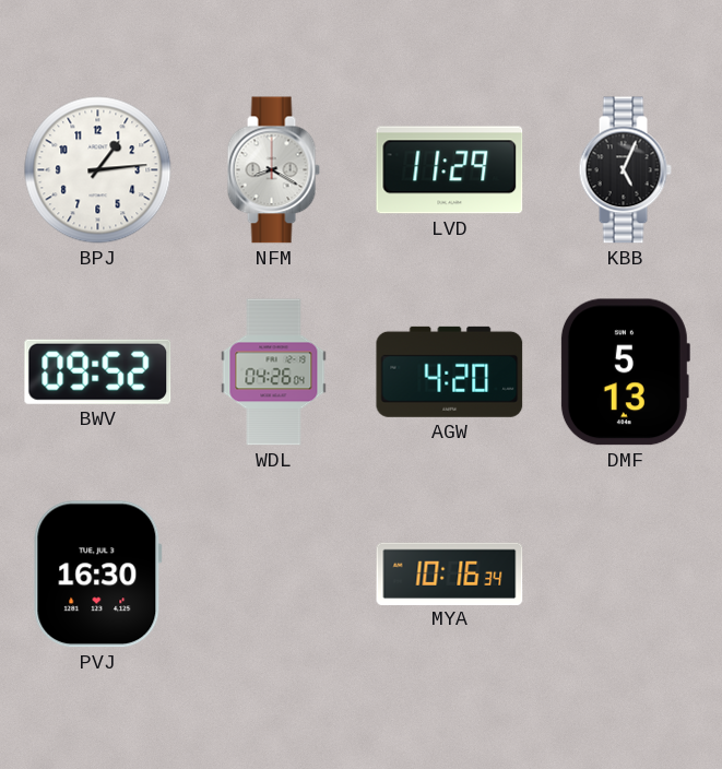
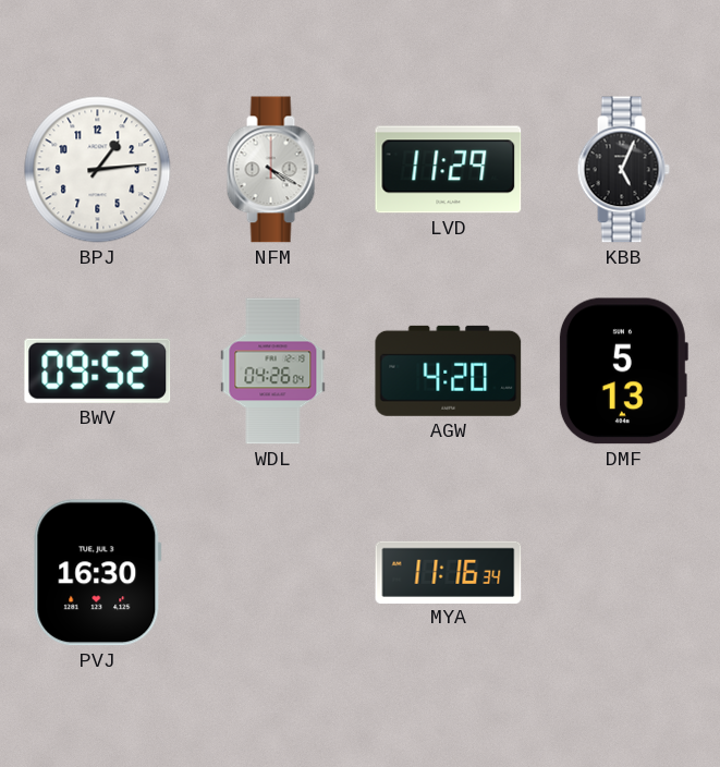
NFM: 8:20 -> 4:20
MYA: 10:16 -> 11:16
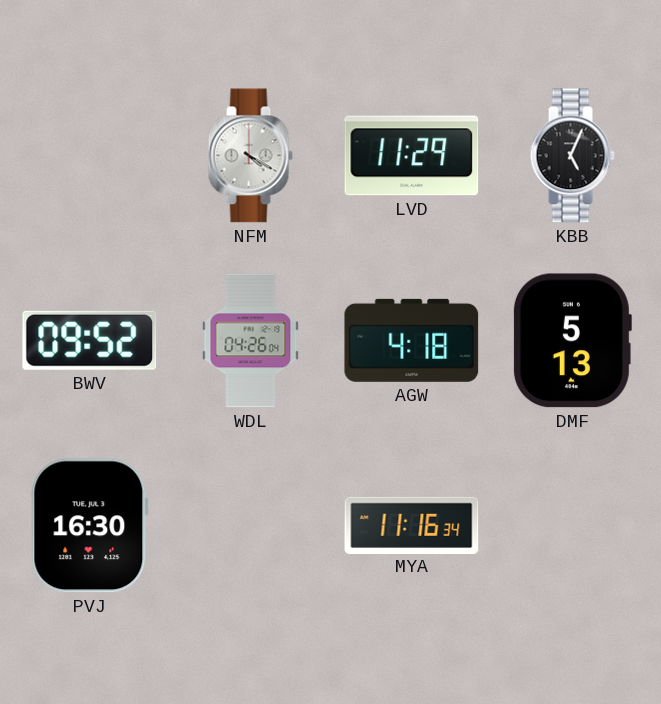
BPJ: 1:14 -> none
AGW: 4:20 -> 4:18
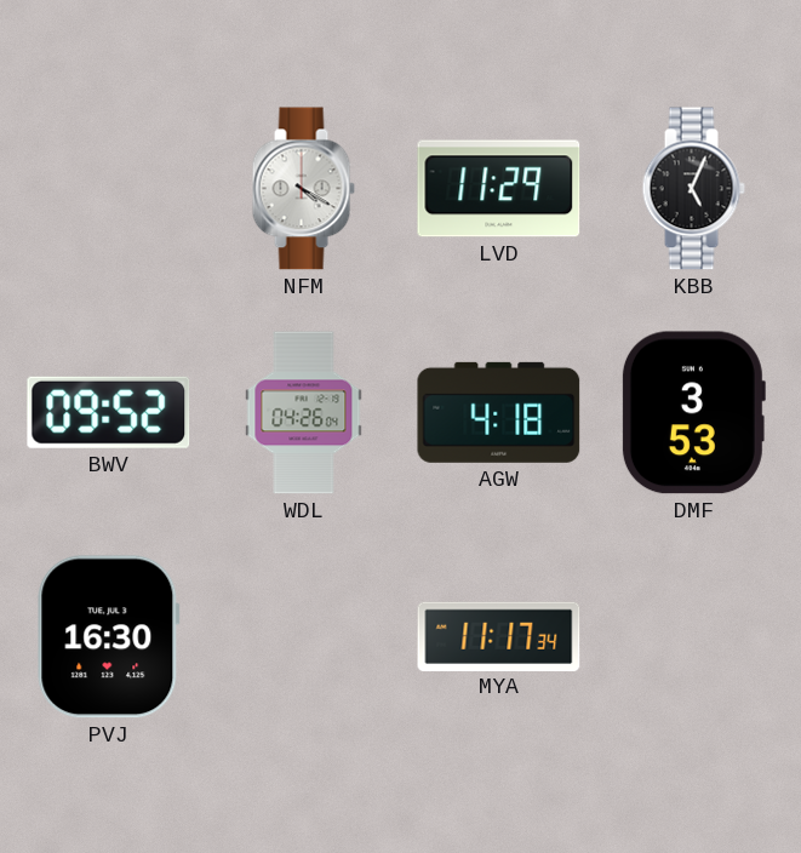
DMF: 5:13 -> 3:53
MYA: 11:16 -> 11:17
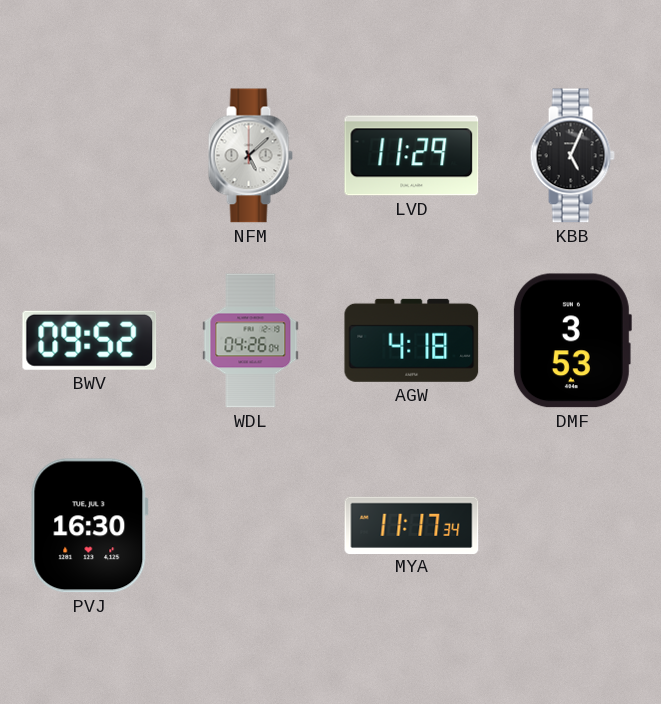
NFM: 4:20 -> 5:08
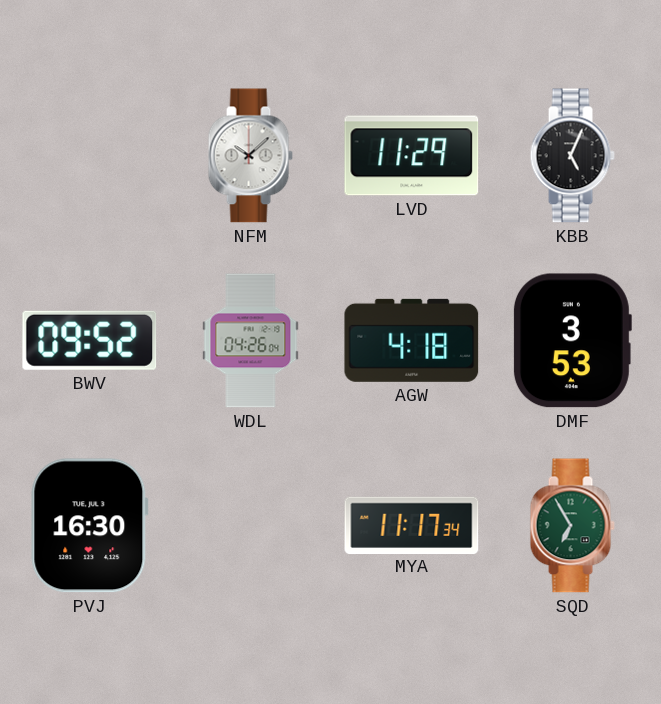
NFM: 5:08 -> 10:08
SQD: none -> 6:55
